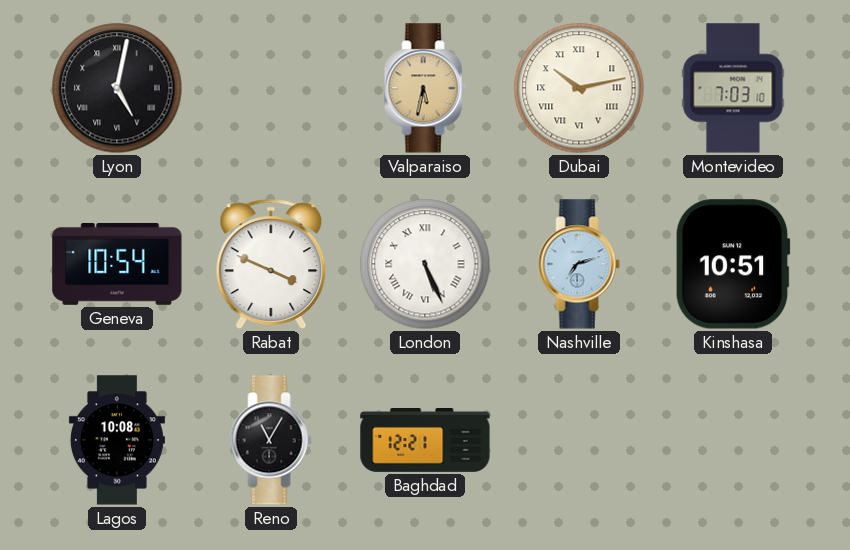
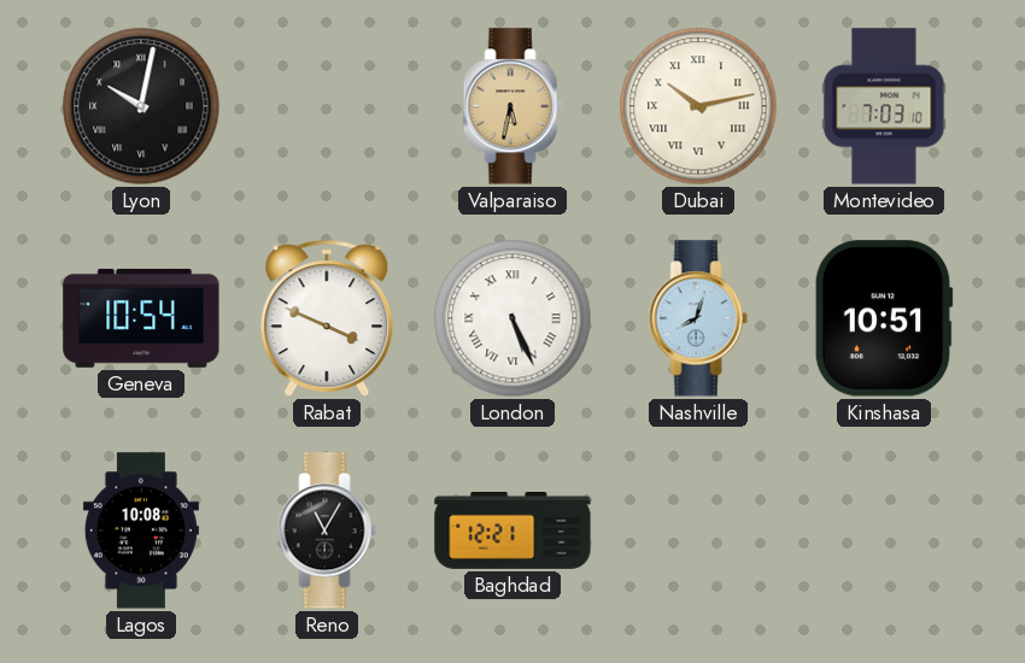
Lyon: 5:02 -> 10:02
Nashville: 7:12 -> 8:03
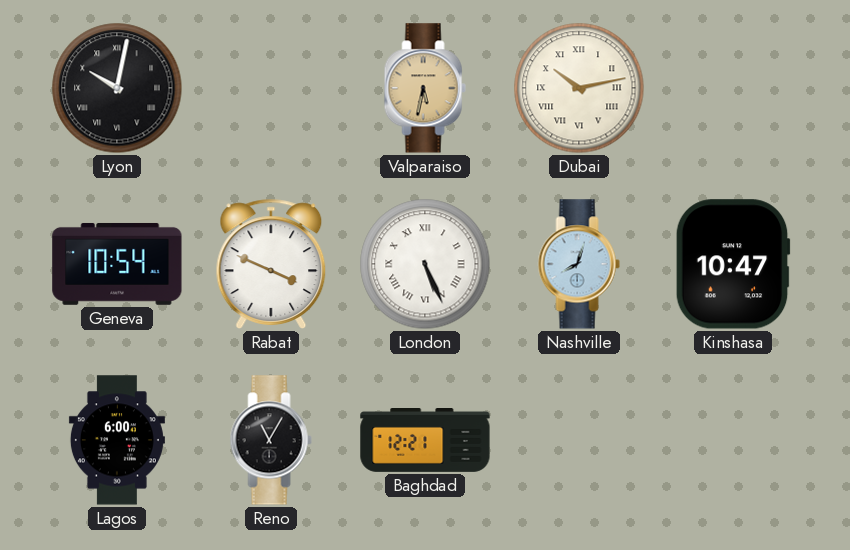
Montevideo: 7:03 -> none
Kinshasa: 10:51 -> 10:47
Lagos: 10:08 -> 6:00
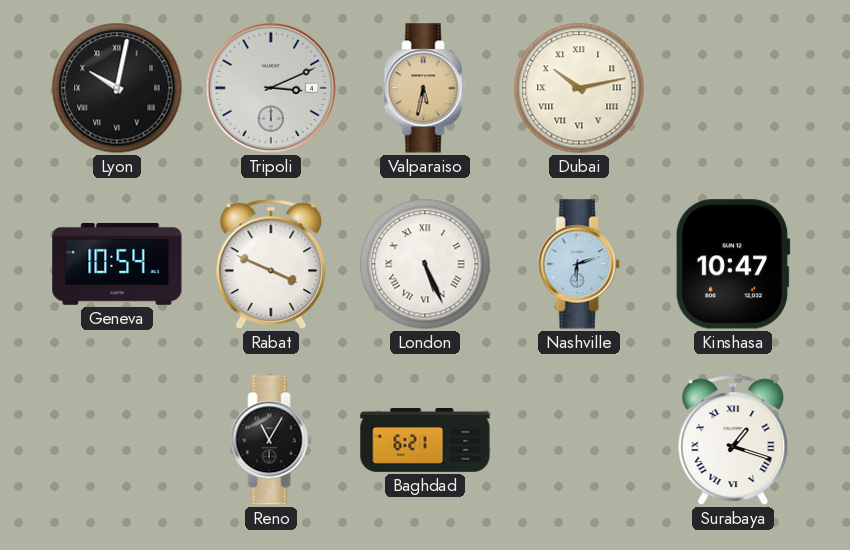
Tripoli: none -> 3:11
Nashville: 8:03 -> 6:12
Lagos: 6:00 -> none
Baghdad: 12:21 -> 6:21
Surabaya: none -> 1:18
